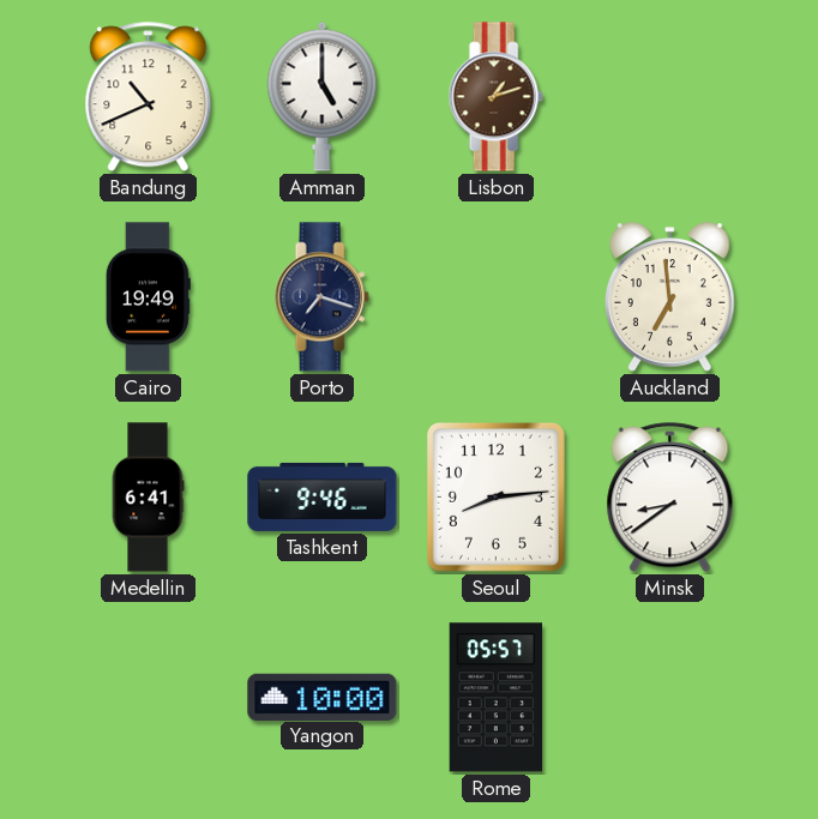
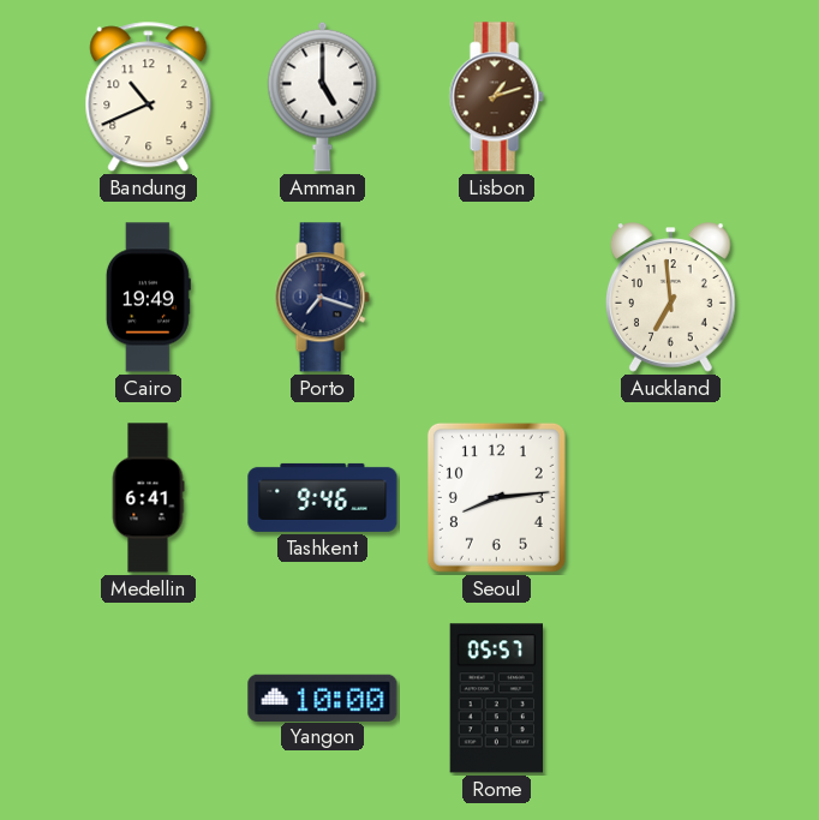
Minsk: 8:39 -> none
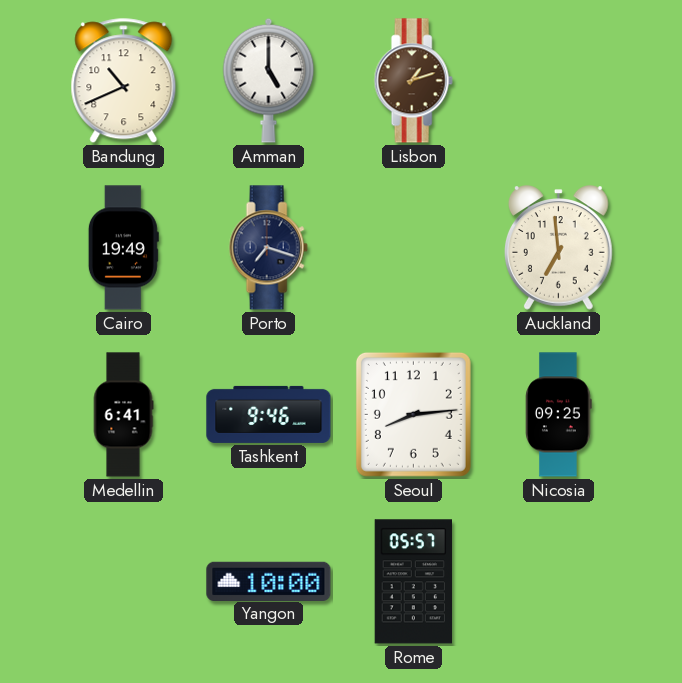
Nicosia: none -> 09:25
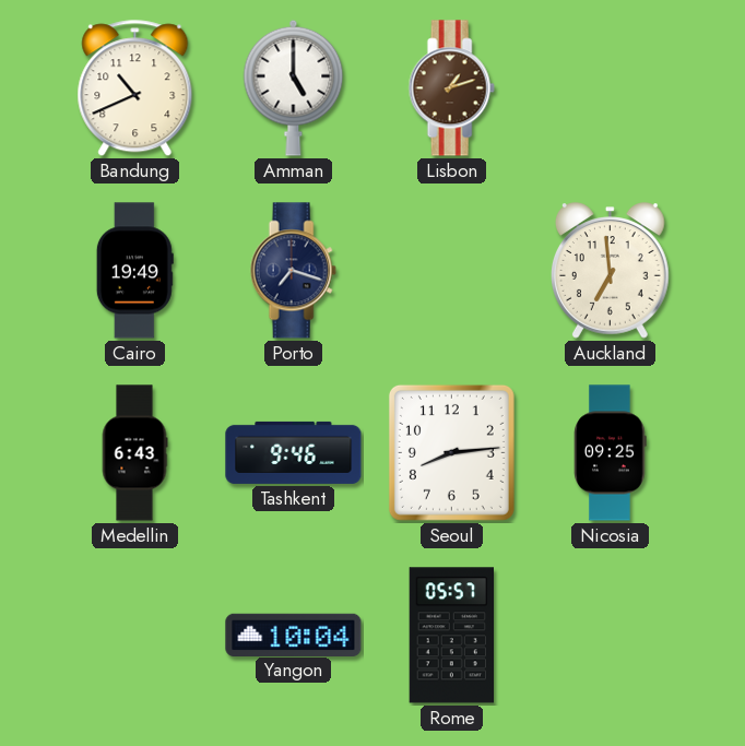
Medellin: 6:41 -> 6:43
Yangon: 10:00 -> 10:04
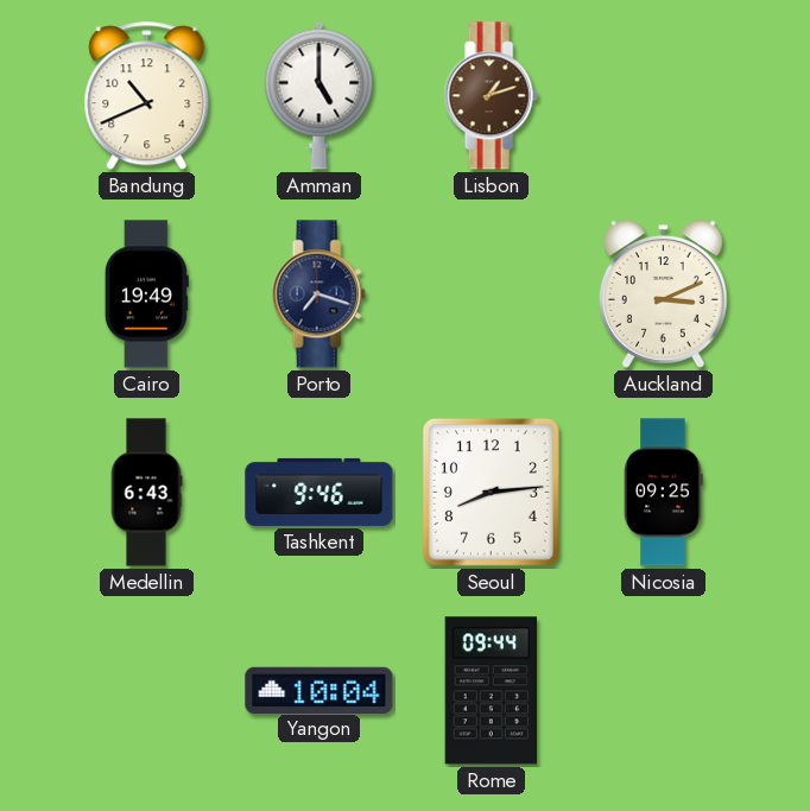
Auckland: 6:59 -> 3:11
Rome: 05:57 -> 09:44
